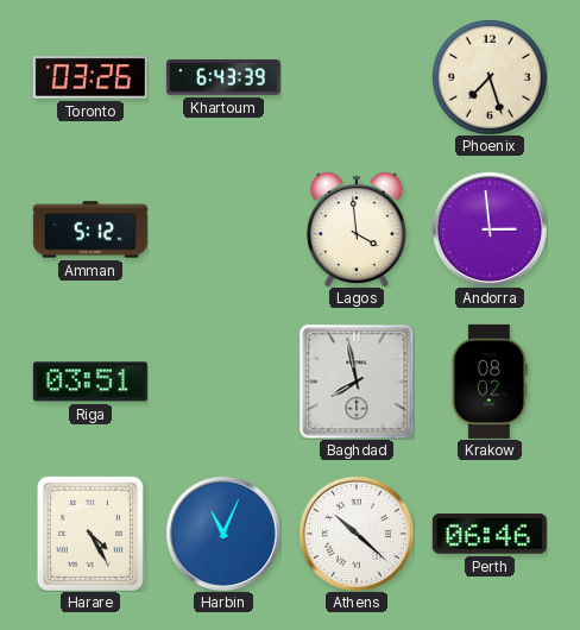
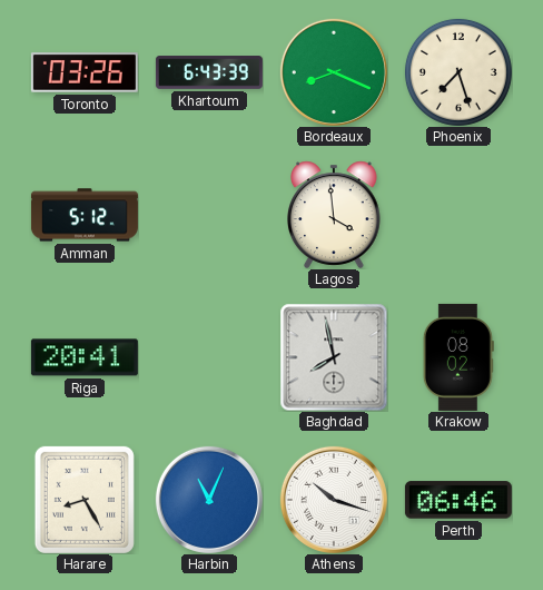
Bordeaux: none -> 8:19
Andorra: 2:59 -> none
Riga: 03:51 -> 20:41
Harare: 4:25 -> 8:25
Athens: 10:22 -> 10:18
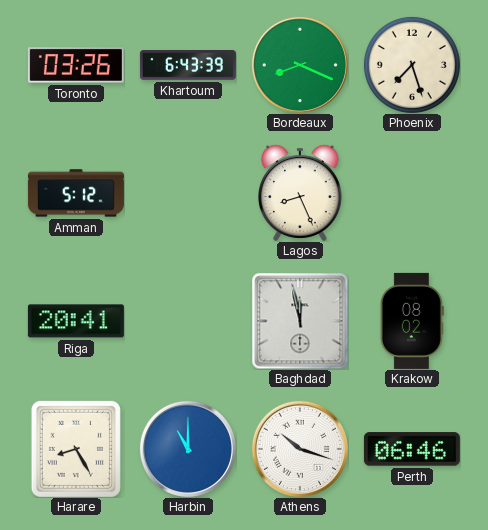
Lagos: 3:59 -> 8:26
Baghdad: 7:58 -> 11:58
Harbin: 11:04 -> 11:00
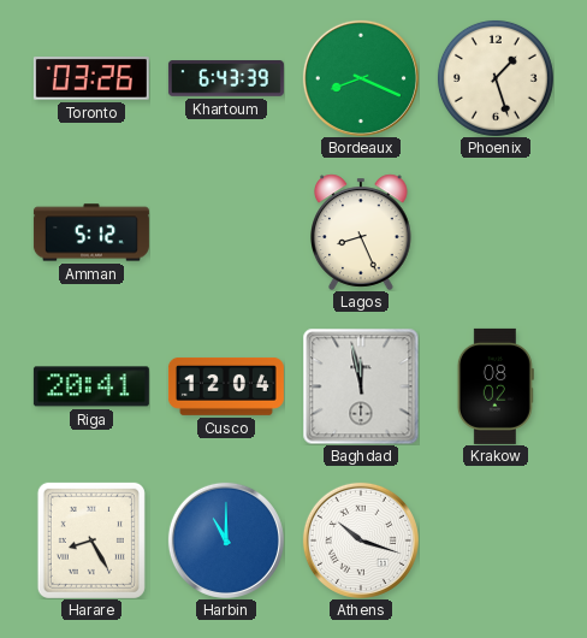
Phoenix: 7:27 -> 1:27
Cusco: none -> 12:04
Perth: 06:46 -> none
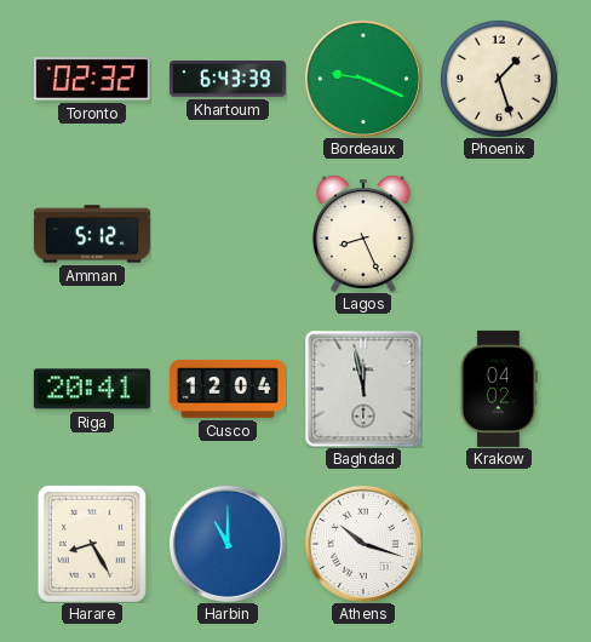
Toronto: 03:26 -> 02:32
Bordeaux: 8:19 -> 9:19
Krakow: 08:02 -> 04:02
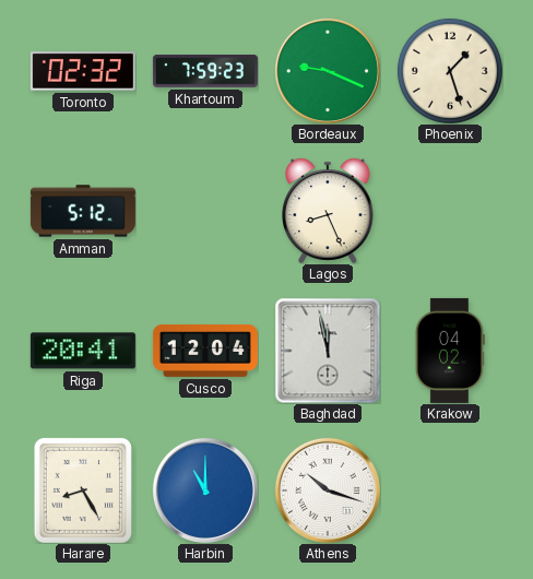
Khartoum: 6:43 -> 7:59
